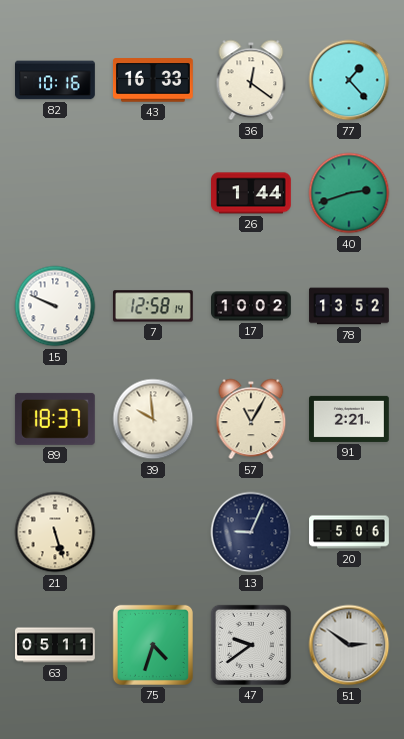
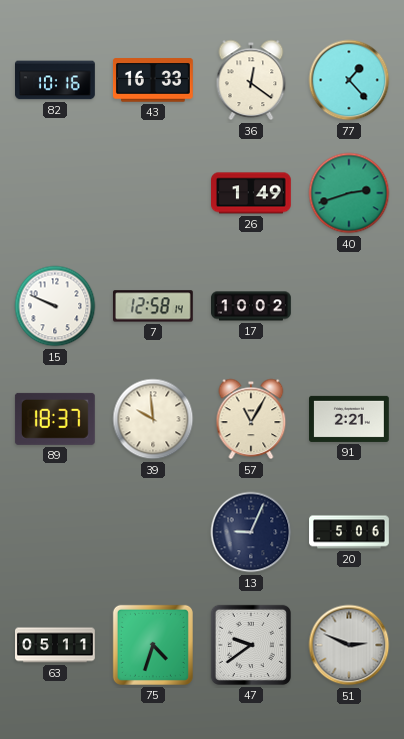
26: 1:44 -> 1:49
78: 13:52 -> none
21: 5:27 -> none
51: 2:51 -> 2:49
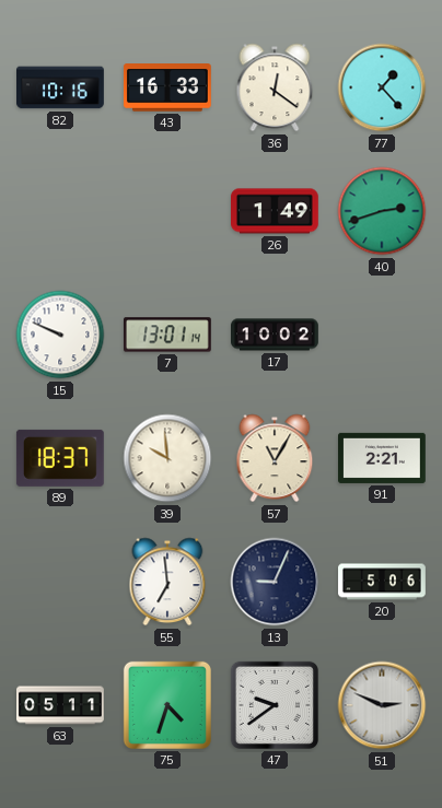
7: 12:58 -> 13:01
55: none -> 6:59
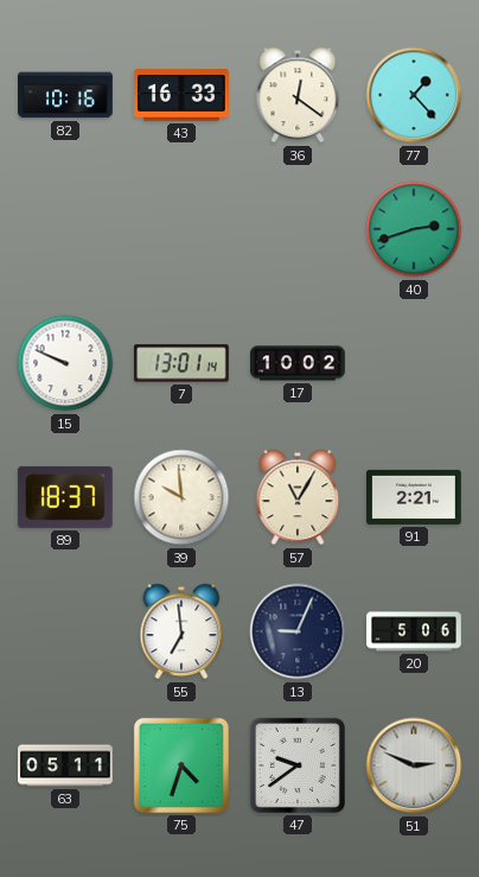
26: 1:49 -> none
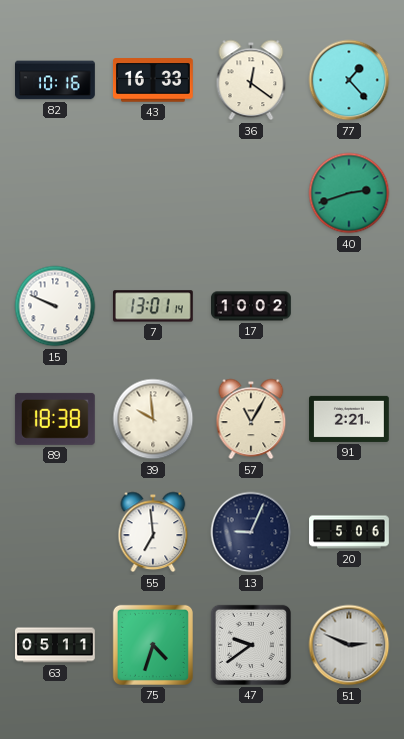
89: 18:37 -> 18:38
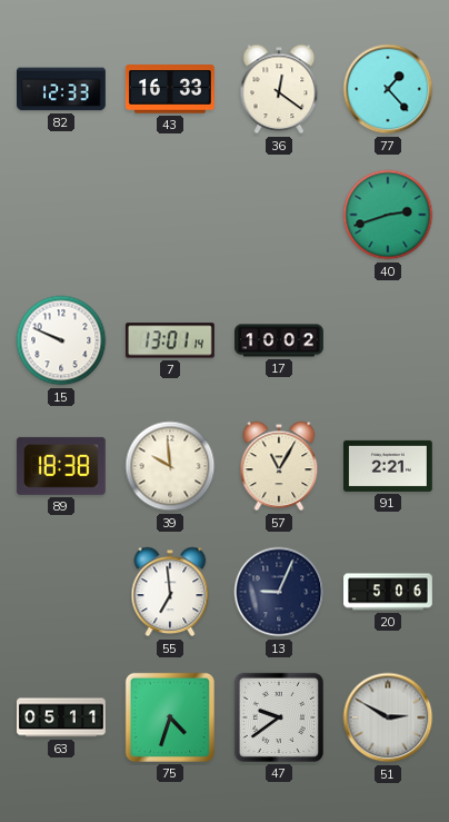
82: 10:16 -> 12:33
51: 2:49 -> 2:50
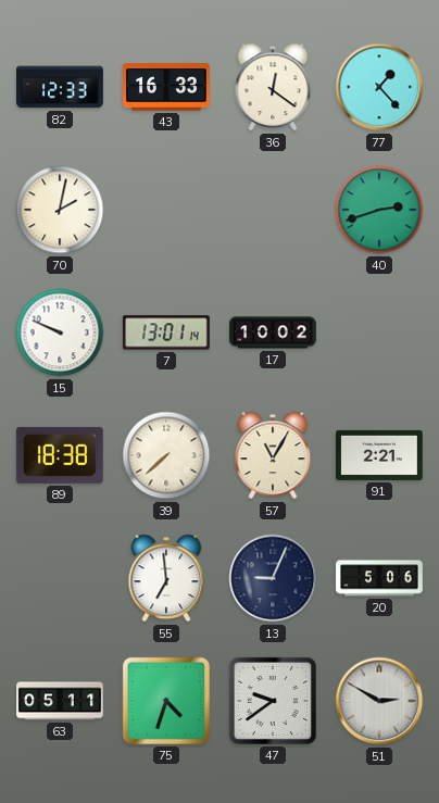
70: none -> 2:02
39: 9:59 -> 7:38
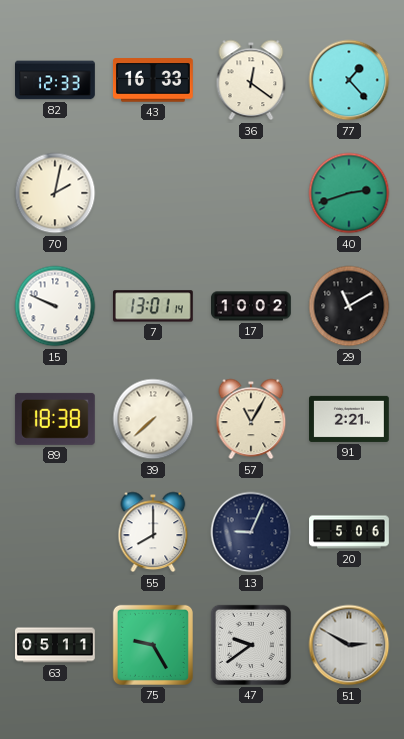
29: none -> 11:10
55: 6:59 -> 8:00
75: 4:33 -> 9:25
